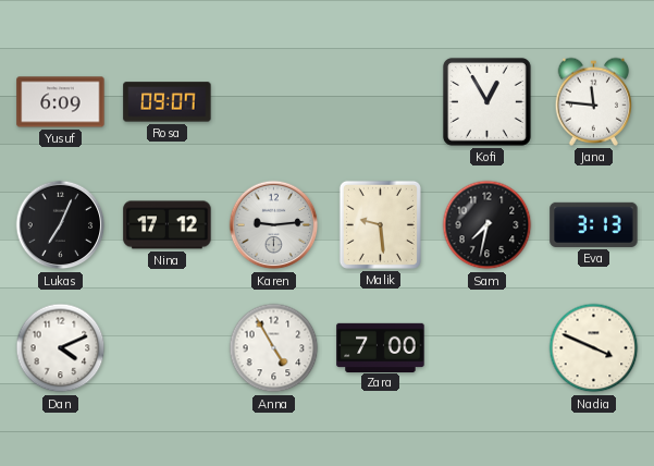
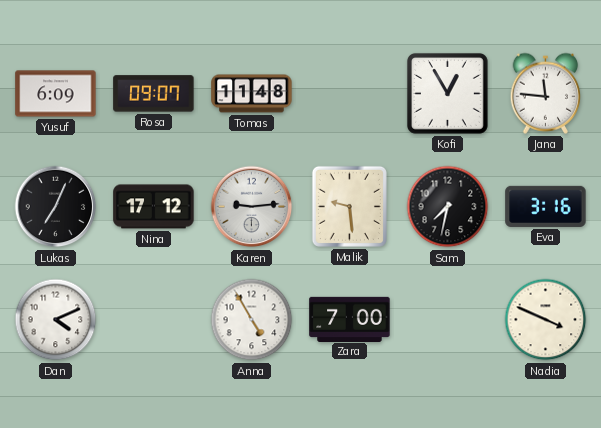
Tomas: none -> 11:48
Eva: 3:13 -> 3:16
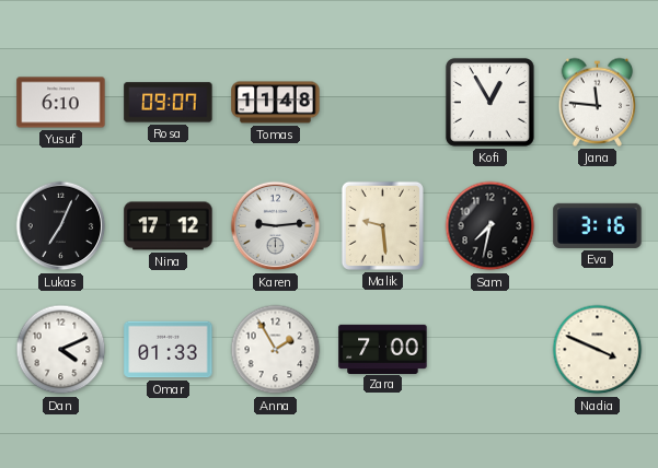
Yusuf: 6:09 -> 6:10
Omar: none -> 01:33
Anna: 4:55 -> 1:55
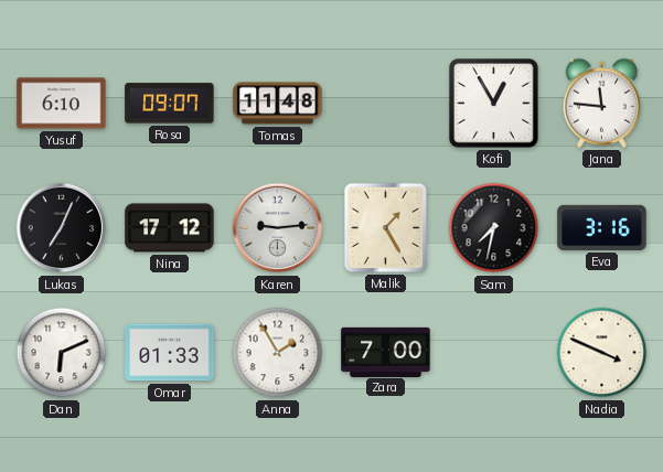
Malik: 9:29 -> 1:25
Dan: 4:11 -> 6:11
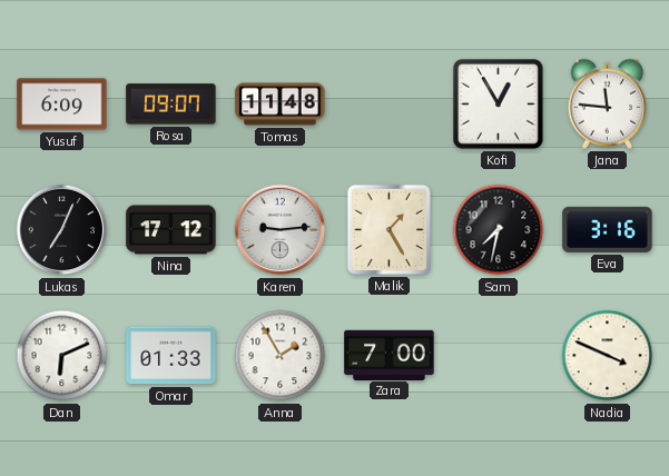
Yusuf: 6:10 -> 6:09
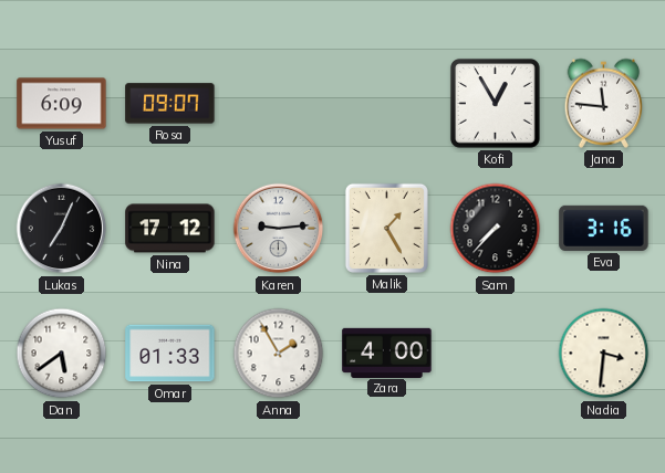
Tomas: 11:48 -> none
Sam: 7:32 -> 7:37
Dan: 6:11 -> 5:39
Zara: 7:00 -> 4:00
Nadia: 3:49 -> 3:31
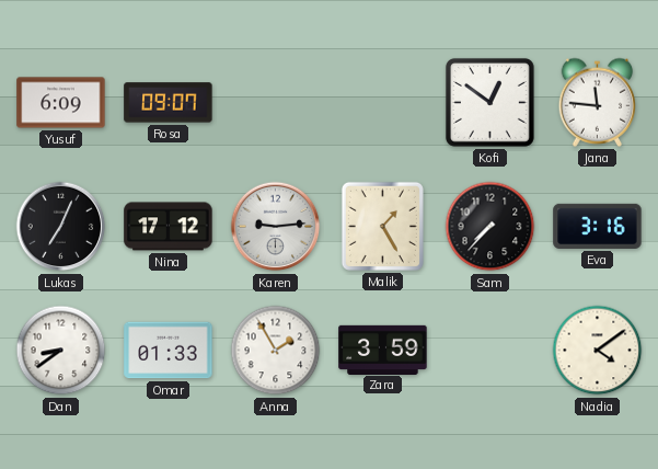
Kofi: 12:55 -> 12:51
Dan: 5:39 -> 8:39
Zara: 4:00 -> 3:59
Nadia: 3:31 -> 4:09
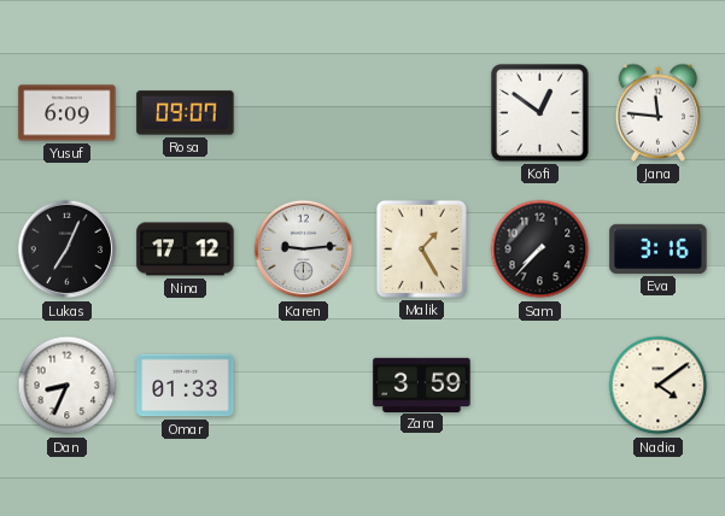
Dan: 8:39 -> 8:34
Anna: 1:55 -> none
